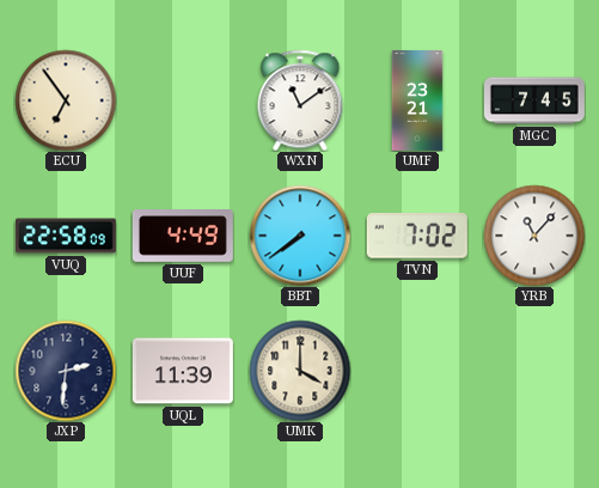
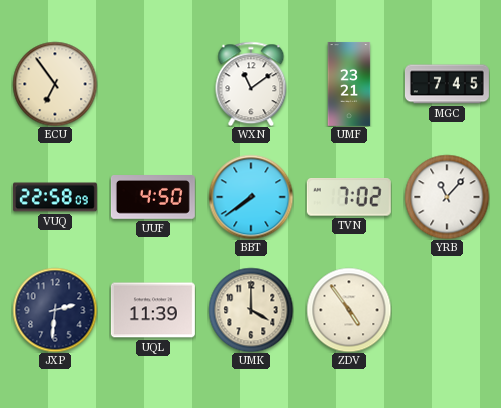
UUF: 4:49 -> 4:50
ZDV: none -> 4:54
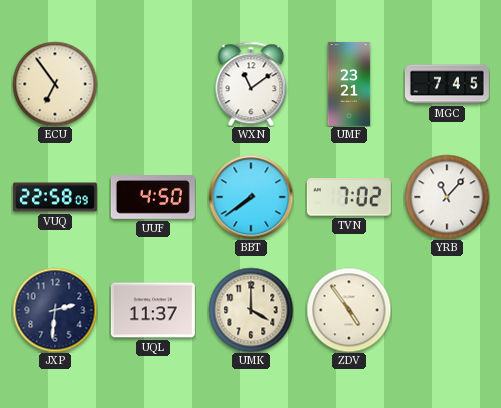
UQL: 11:39 -> 11:37
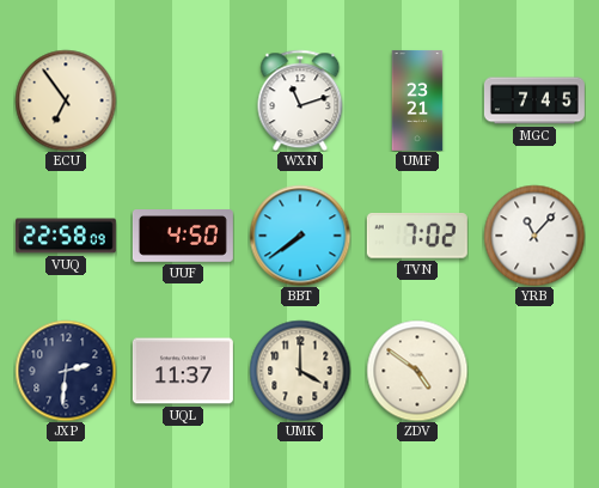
WXN: 11:09 -> 11:12
ZDV: 4:54 -> 4:51
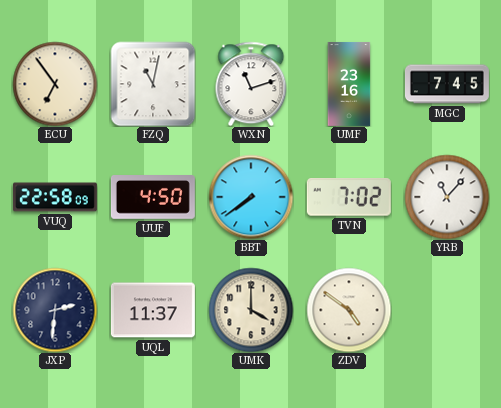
FZQ: none -> 11:02
UMF: 23:21 -> 23:16
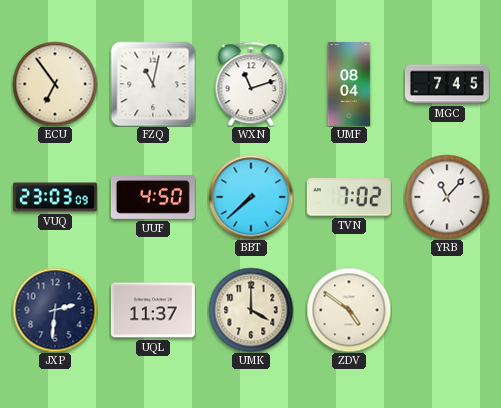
UMF: 23:16 -> 08:04
VUQ: 22:58 -> 23:03
BBT: 7:39 -> 7:38
